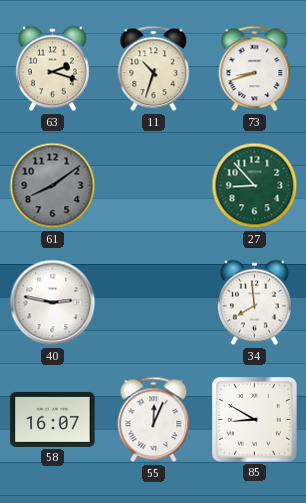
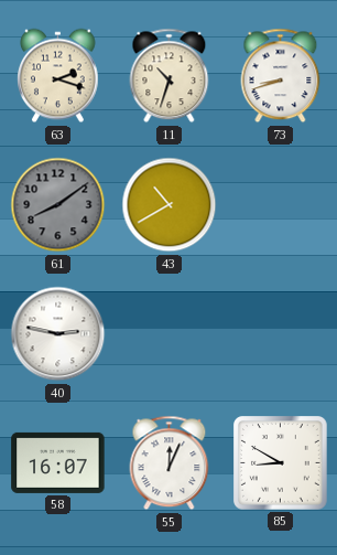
43: none -> 10:40
27: 8:53 -> none
34: 7:59 -> none
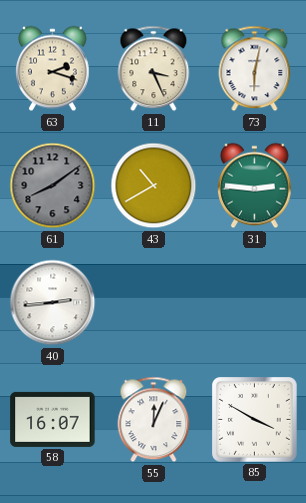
11: 10:33 -> 3:26
73: 8:42 -> 6:02
31: none -> 2:46
40: 2:47 -> 2:44
85: 8:50 -> 3:50
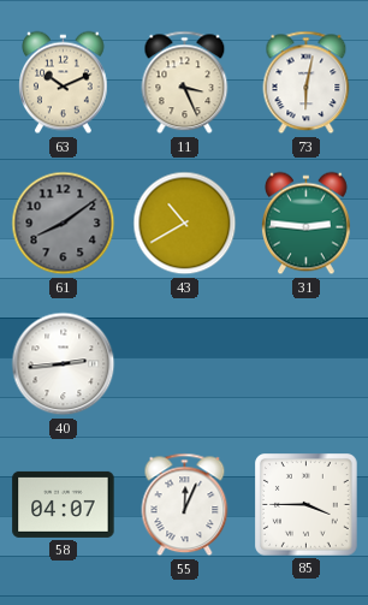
63: 2:18 -> 10:11
58: 16:07 -> 04:07
85: 3:50 -> 3:45
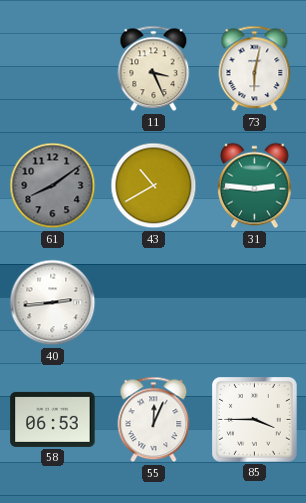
63: 10:11 -> none
58: 04:07 -> 06:53
